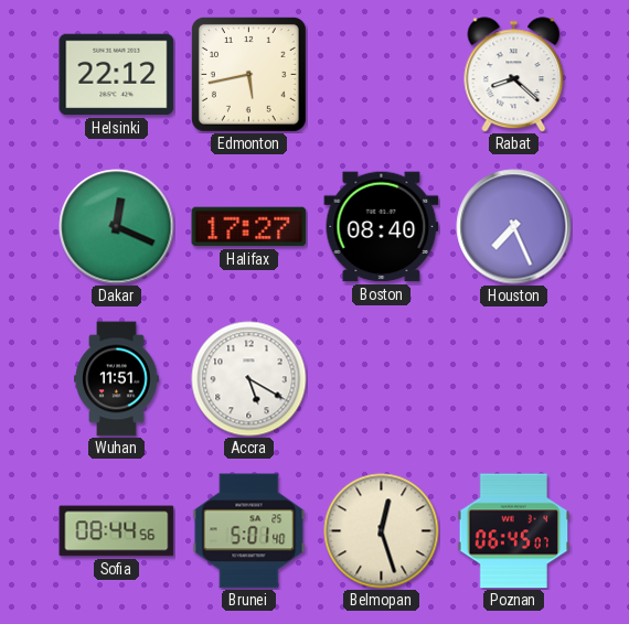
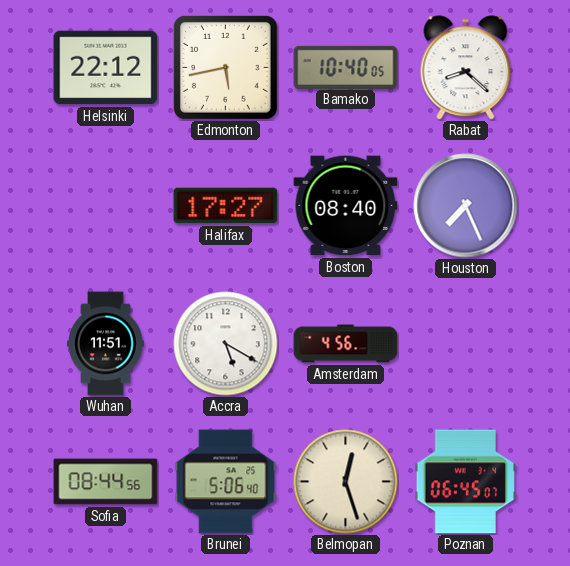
Bamako: none -> 10:40
Dakar: 12:19 -> none
Amsterdam: none -> 4:56
Brunei: 5:01 -> 5:06
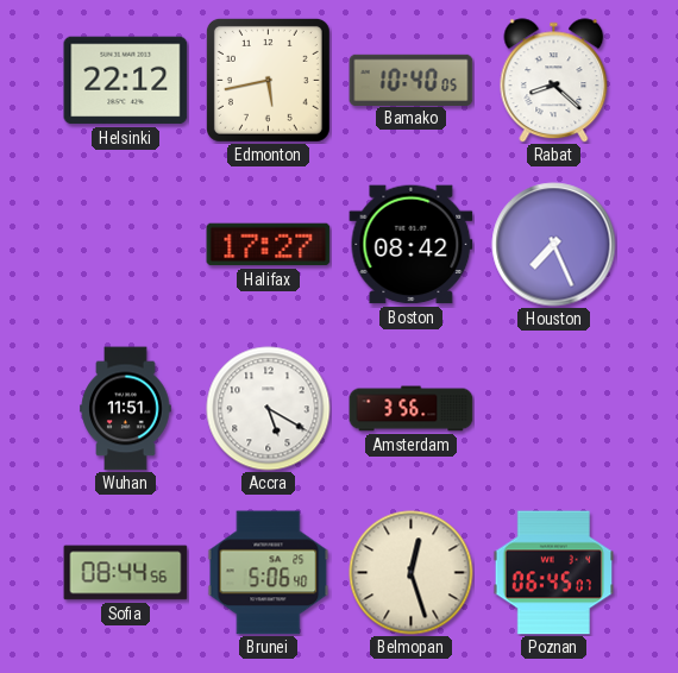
Boston: 08:40 -> 08:42
Amsterdam: 4:56 -> 3:56
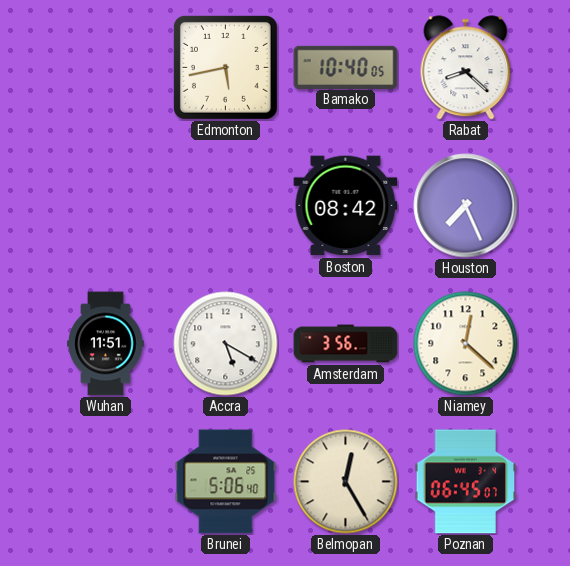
Helsinki: 22:12 -> none
Halifax: 17:27 -> none
Niamey: none -> 12:22
Sofia: 08:44 -> none
Belmopan: 12:27 -> 12:25
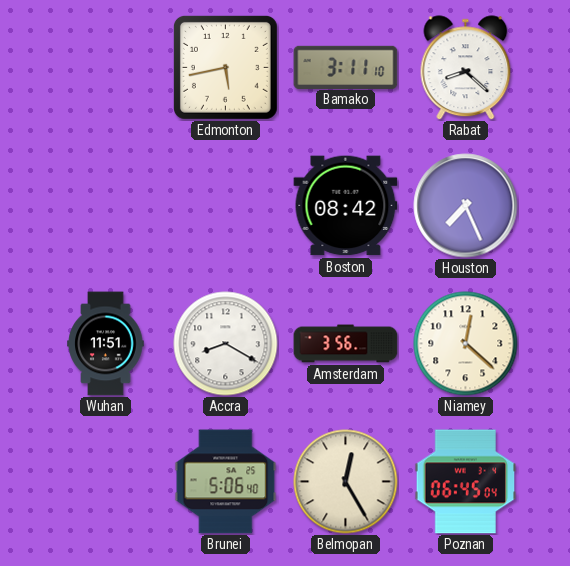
Bamako: 10:40 -> 3:11
Accra: 5:20 -> 8:20
Poznan: 06:45:07 -> 06:45:04
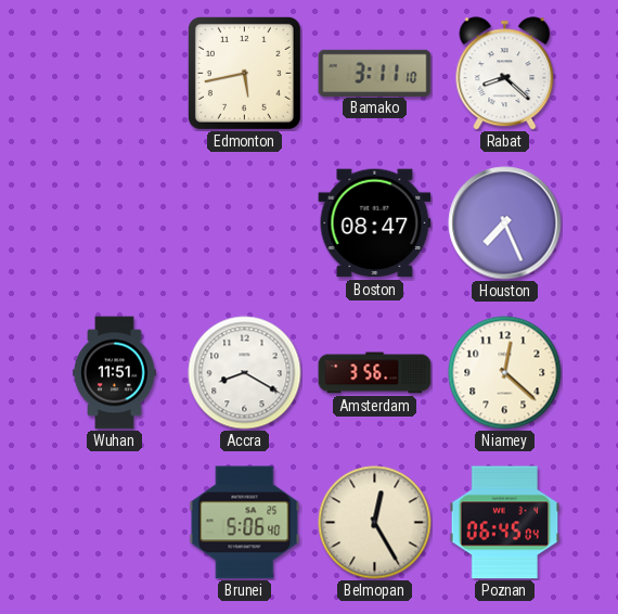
Boston: 08:42 -> 08:47
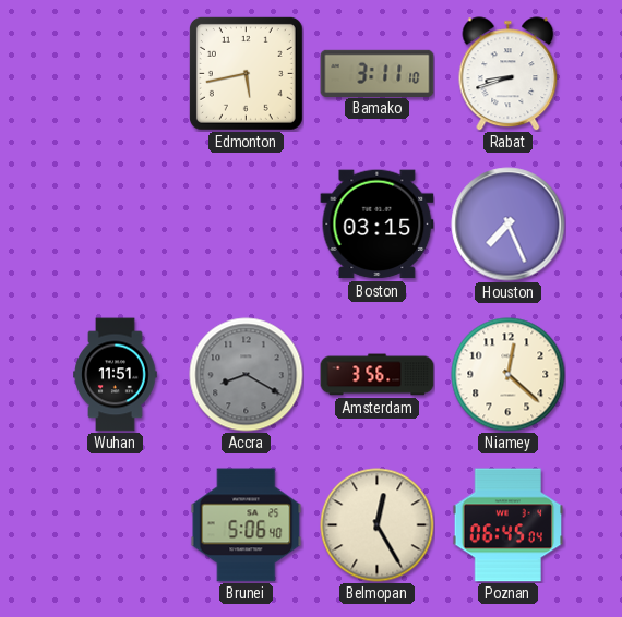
Rabat: 8:22 -> 8:42
Boston: 08:47 -> 03:15
Accra dial: white -> grey
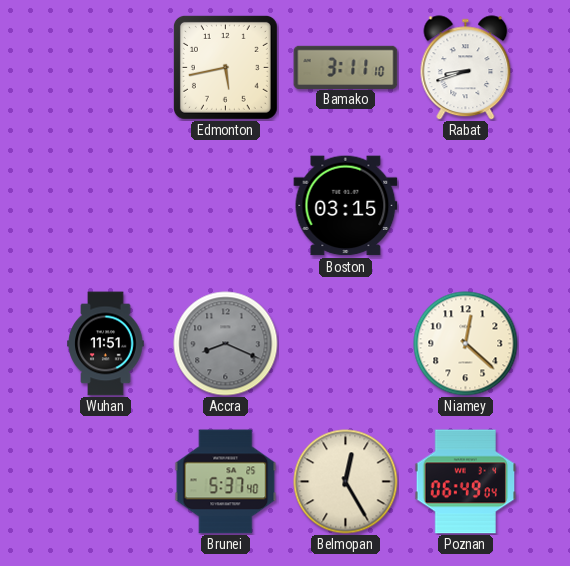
Houston: 7:26 -> none
Accra: 8:20 -> 8:19
Amsterdam: 3:56 -> none
Brunei: 5:06 -> 5:37
Poznan: 06:45 -> 06:49
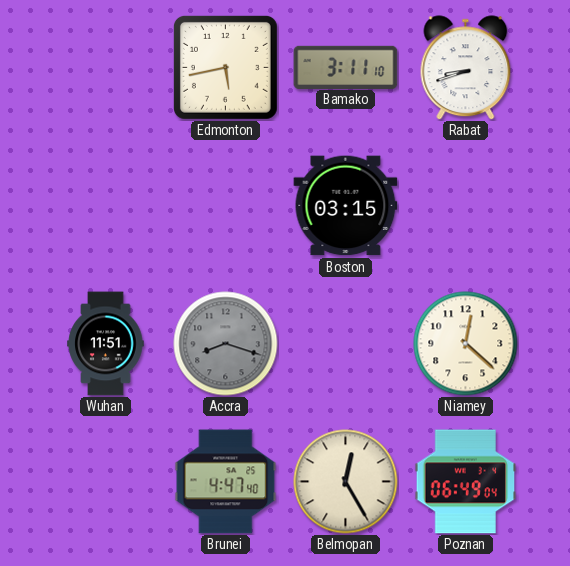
Accra: 8:19 -> 8:18
Brunei: 5:37 -> 4:47
